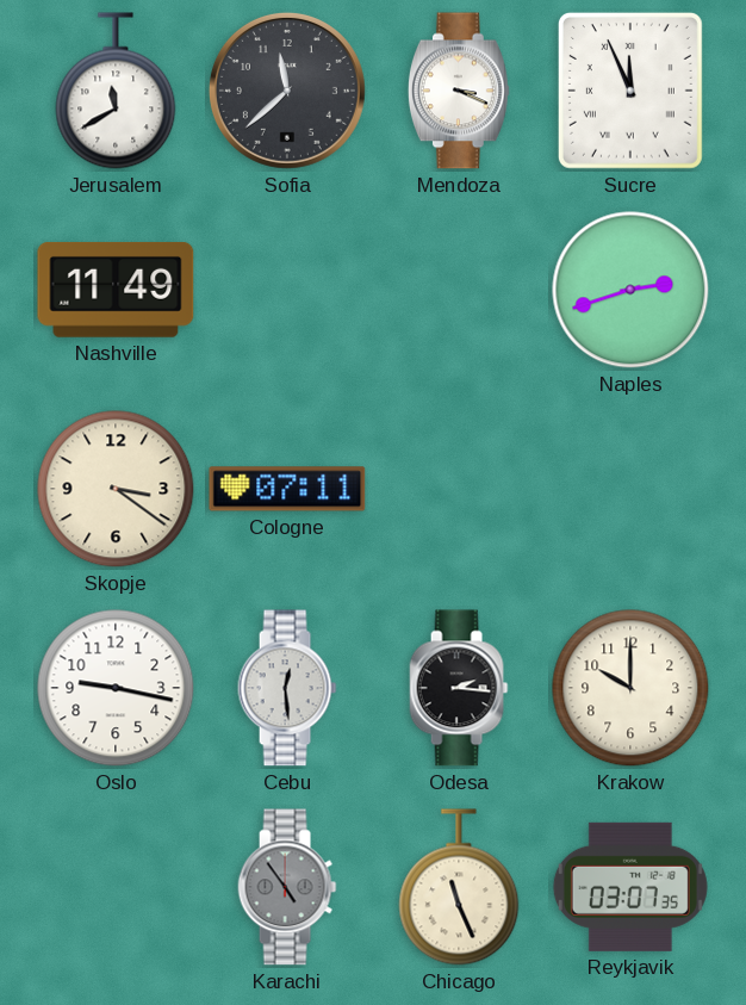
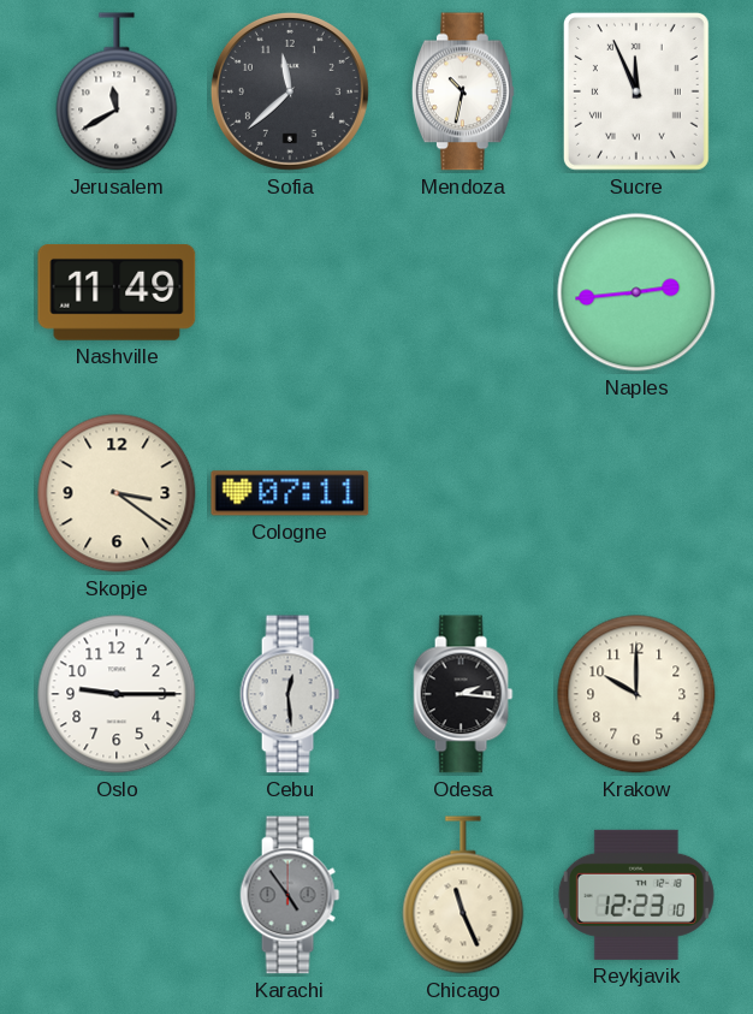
Mendoza: 3:19 -> 10:32
Naples: 2:42 -> 2:44
Oslo: 9:17 -> 9:15
Reykjavik: 03:07 -> 12:23
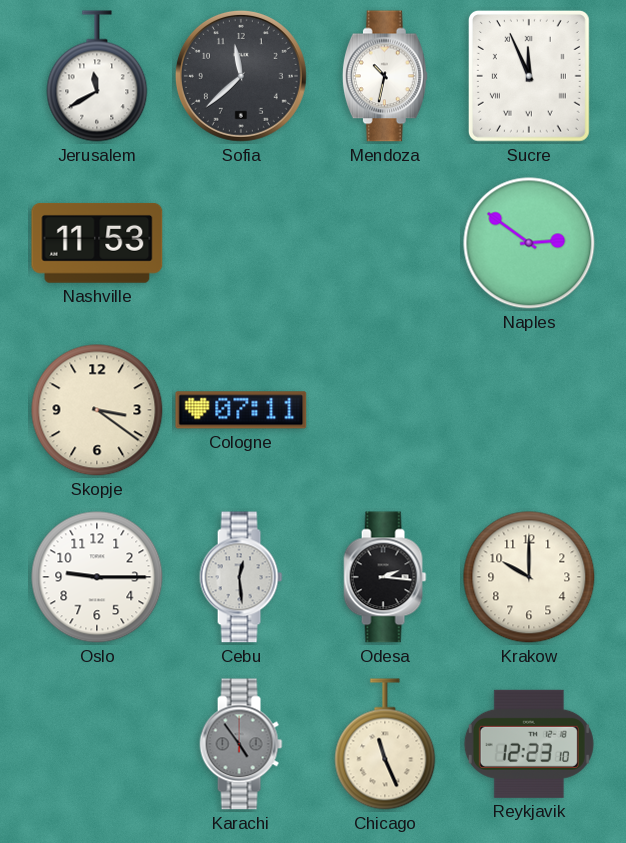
Nashville: 11:49 -> 11:53
Naples: 2:44 -> 2:51
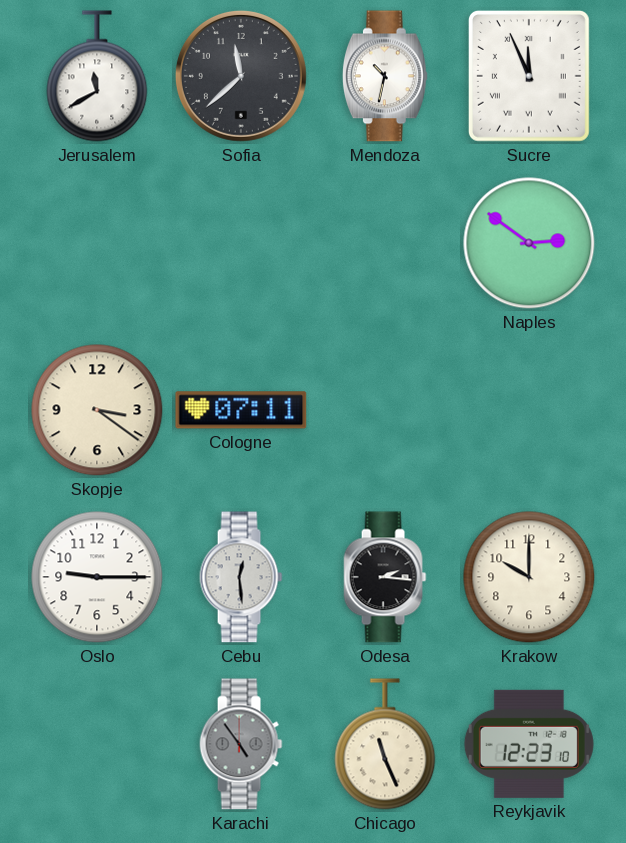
Nashville: 11:53 -> none
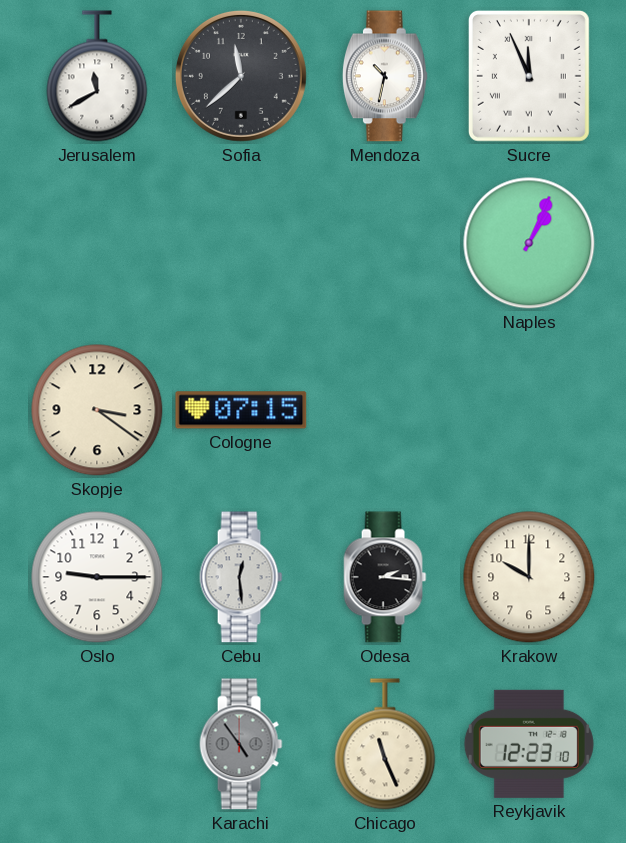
Naples: 2:51 -> 1:04
Cologne: 07:11 -> 07:15
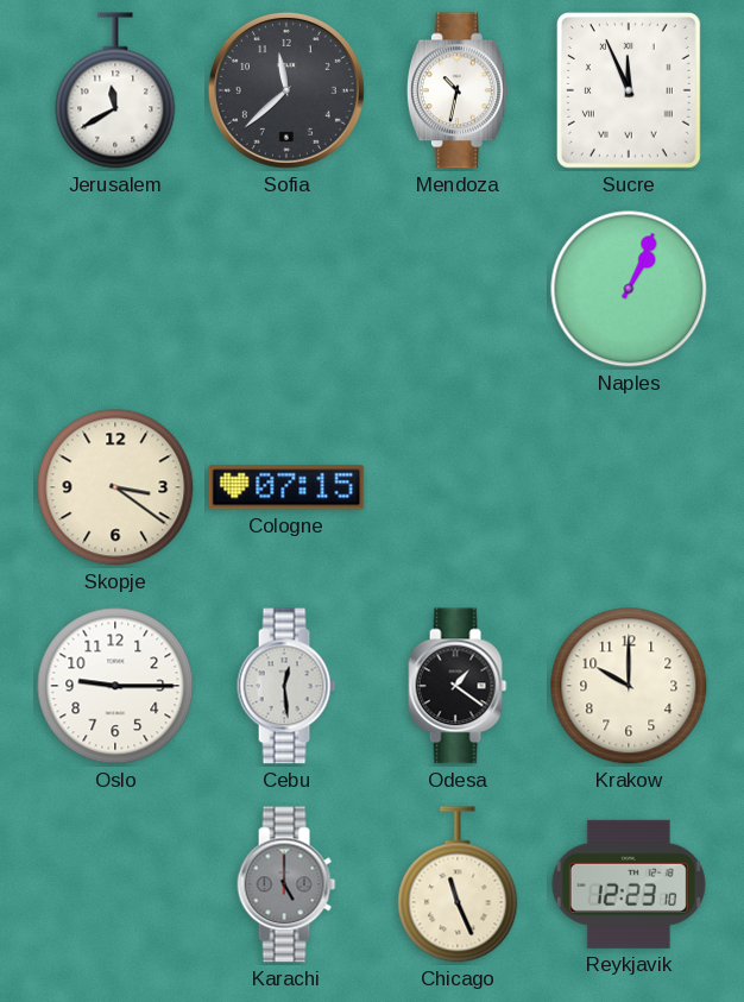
Odesa: 2:16 -> 1:21
Karachi: 4:54 -> 5:00
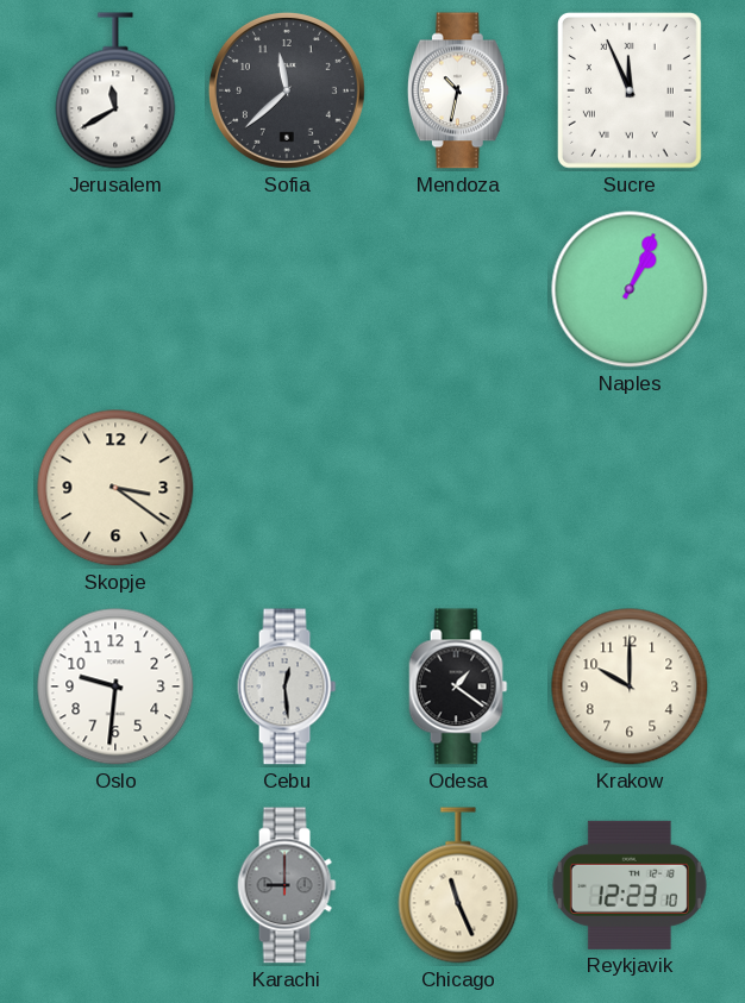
Cologne: 07:15 -> none
Oslo: 9:15 -> 9:31
Karachi: 5:00 -> 9:00
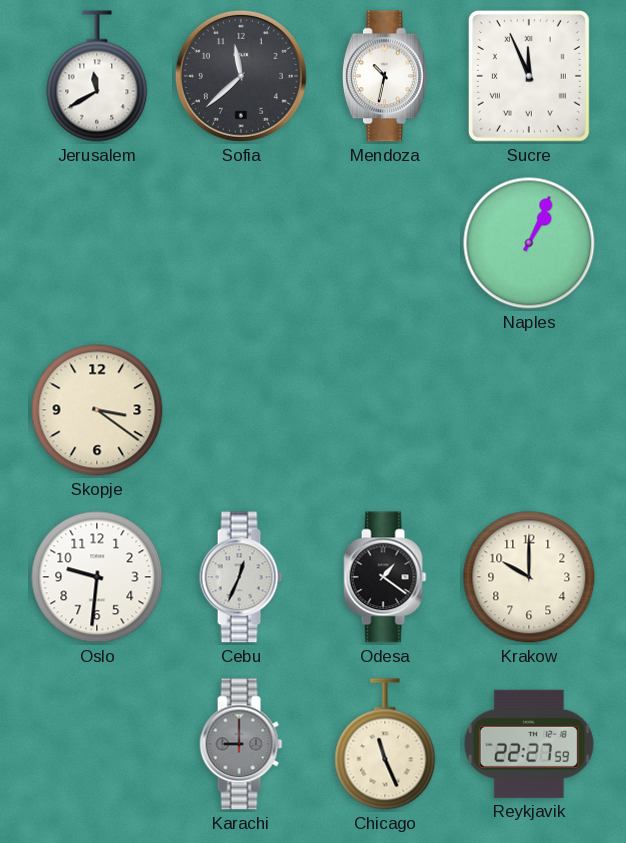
Cebu: 12:29 -> 12:34
Reykjavik: 12:23 -> 22:27
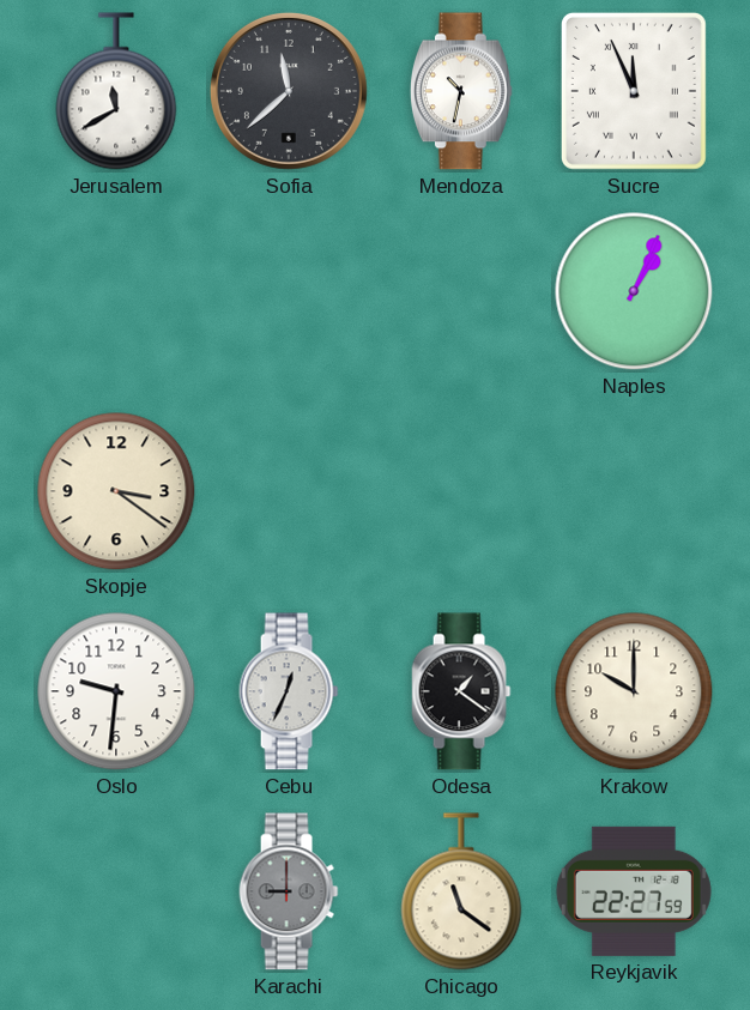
Chicago: 11:26 -> 11:21
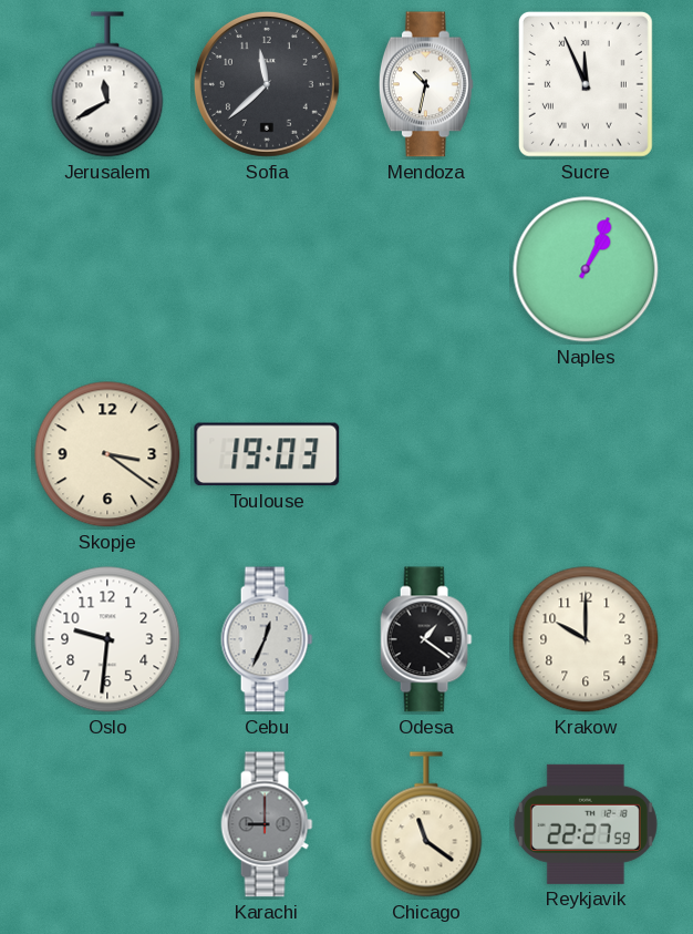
Toulouse: none -> 19:03
